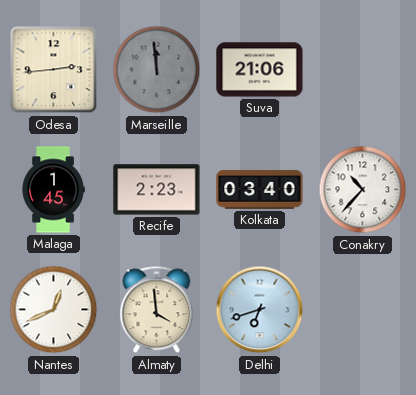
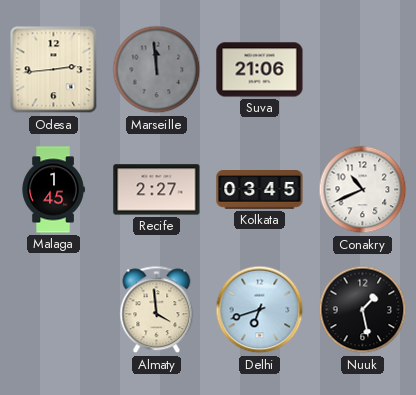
Recife: 2:23 -> 2:27
Kolkata: 03:40 -> 03:45
Conakry: 10:37 -> 10:41
Nantes: 12:41 -> none
Nuuk: none -> 1:28
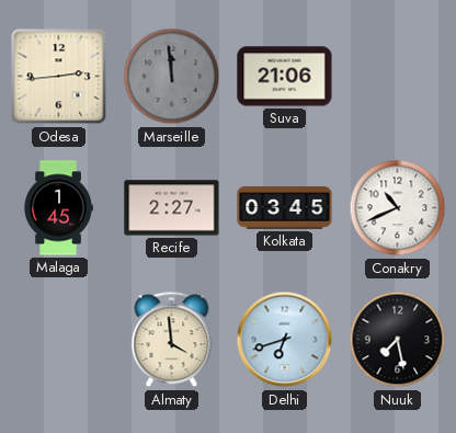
Nuuk: 1:28 -> 7:28
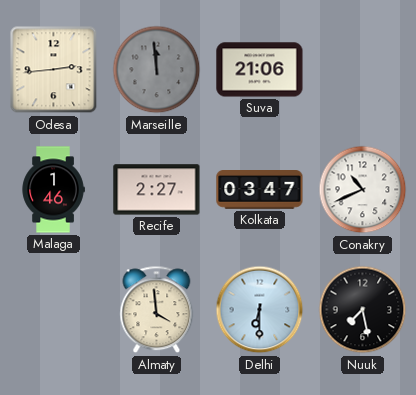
Malaga: 1:45 -> 1:46
Kolkata: 03:45 -> 03:47
Delhi: 6:42 -> 6:30
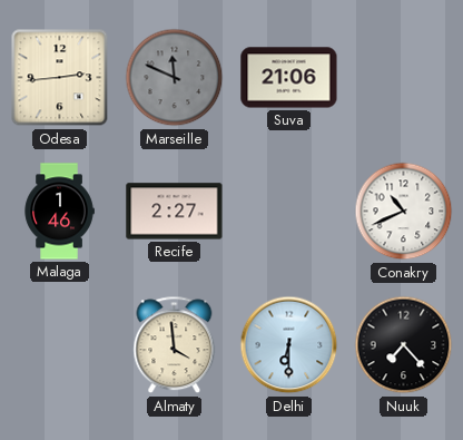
Marseille: 11:59 -> 11:49
Kolkata: 03:47 -> none
Nuuk: 7:28 -> 7:23
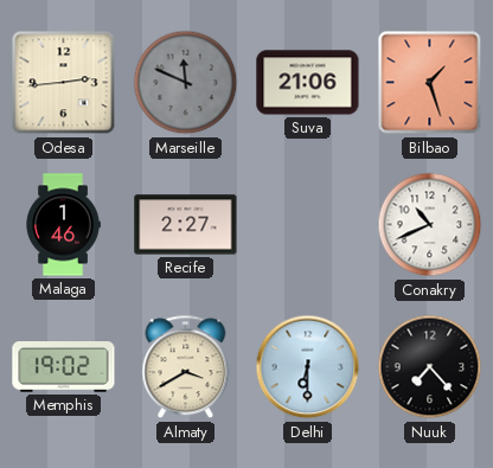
Bilbao: none -> 1:27
Memphis: none -> 19:02
Almaty: 3:59 -> 3:40
